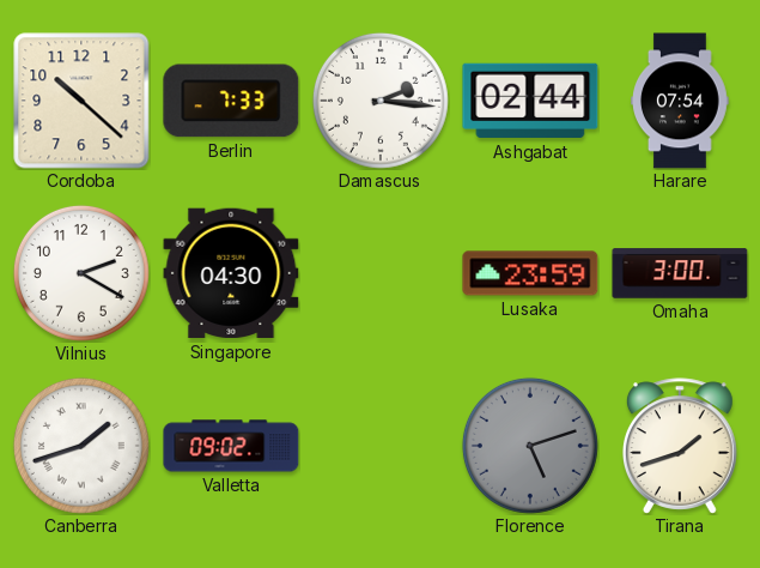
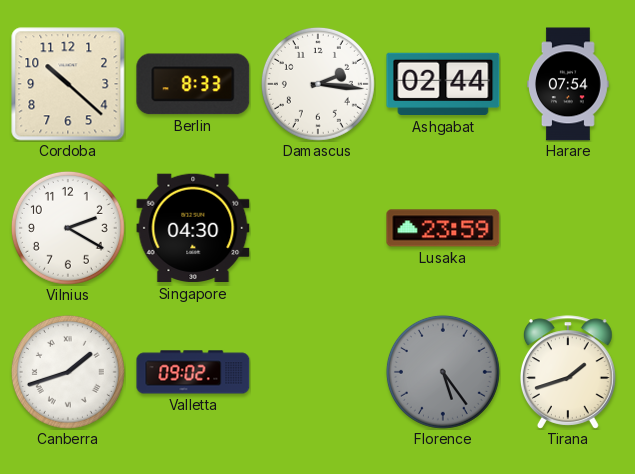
Berlin: 7:33 -> 8:33
Omaha: 3:00 -> none
Florence: 5:12 -> 5:24
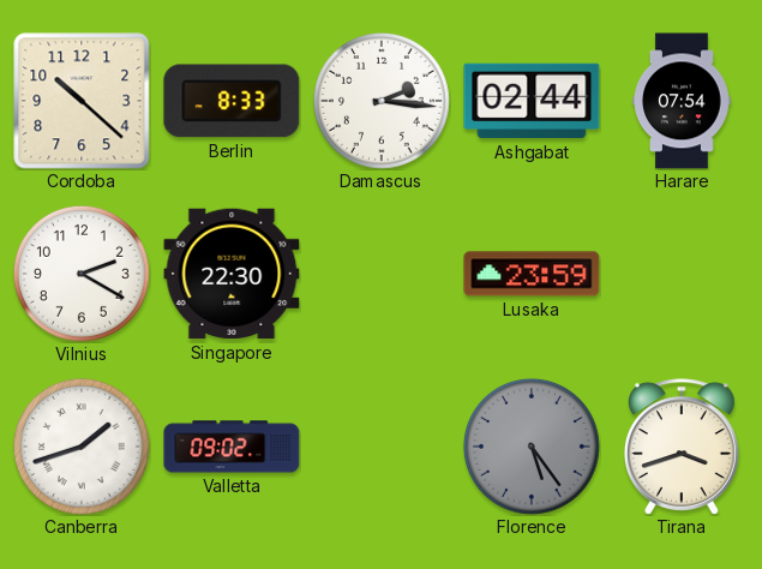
Singapore: 04:30 -> 22:30
Tirana: 1:42 -> 3:42
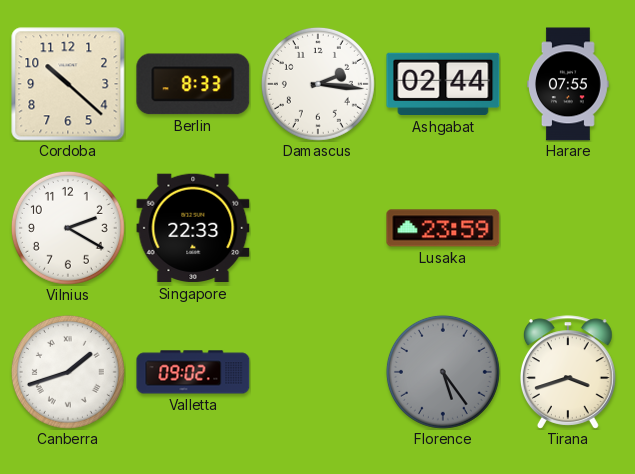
Harare: 07:54 -> 07:55
Singapore: 22:30 -> 22:33
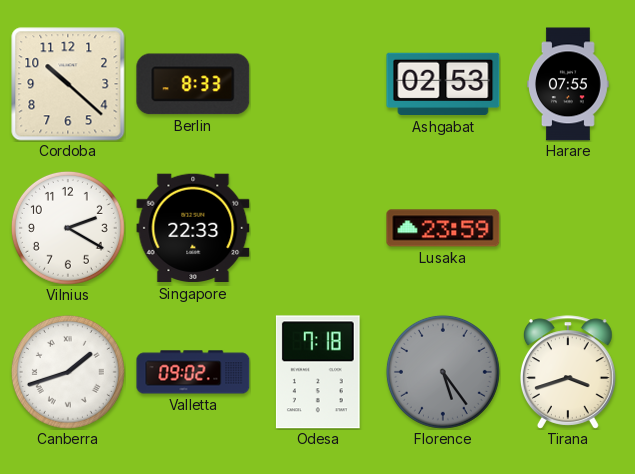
Damascus: 2:16 -> none
Ashgabat: 02:44 -> 02:53
Odesa: none -> 7:18
